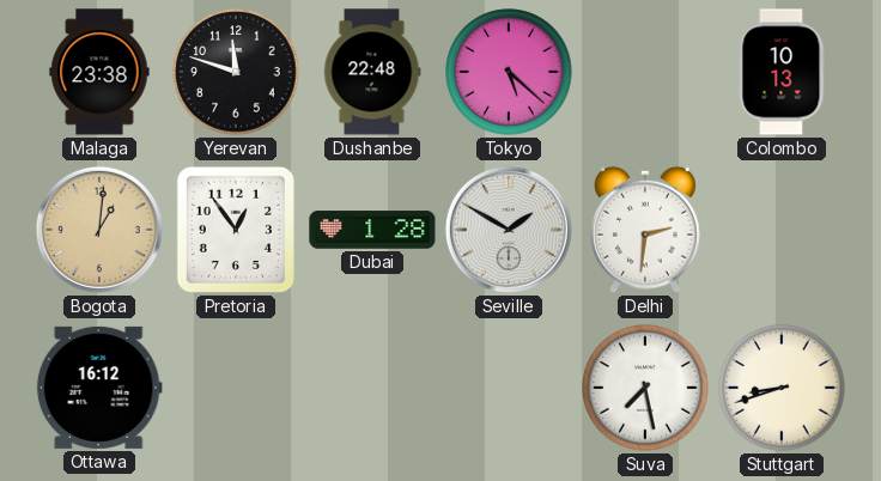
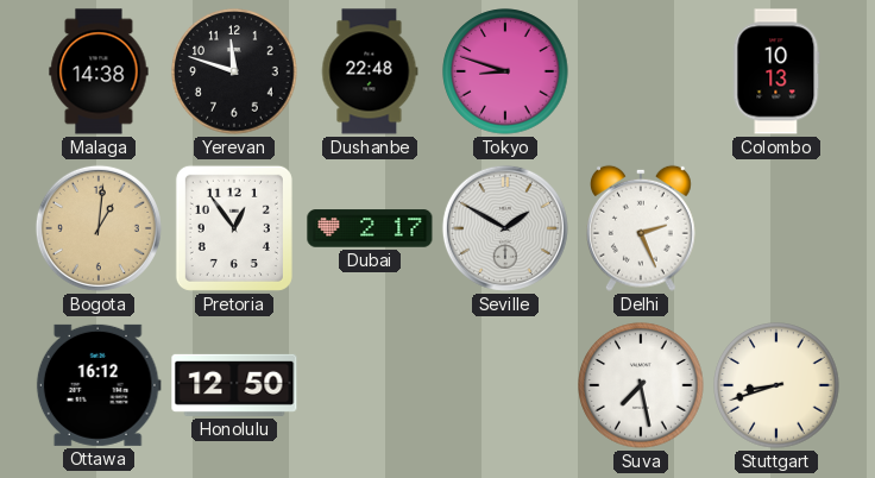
Malaga: 23:38 -> 14:38
Tokyo: 5:22 -> 8:48
Dubai: 1:28 -> 2:17
Delhi: 2:31 -> 2:26
Honolulu: none -> 12:50
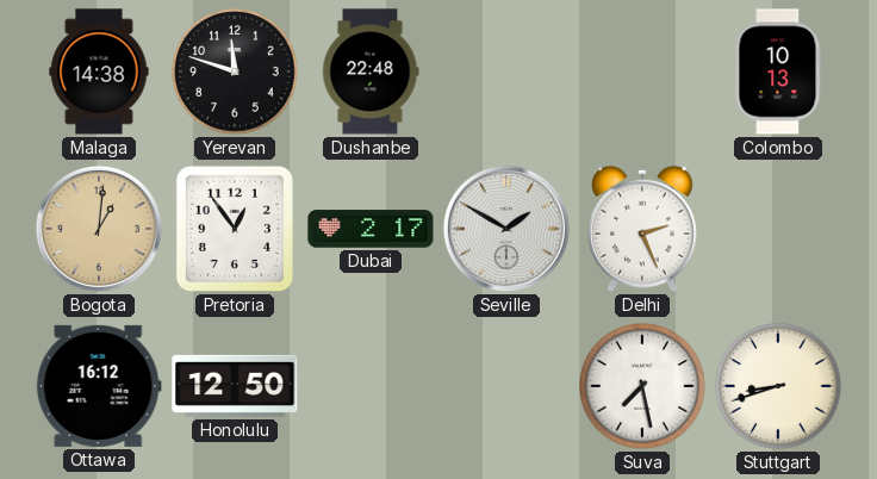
Tokyo: 8:48 -> none
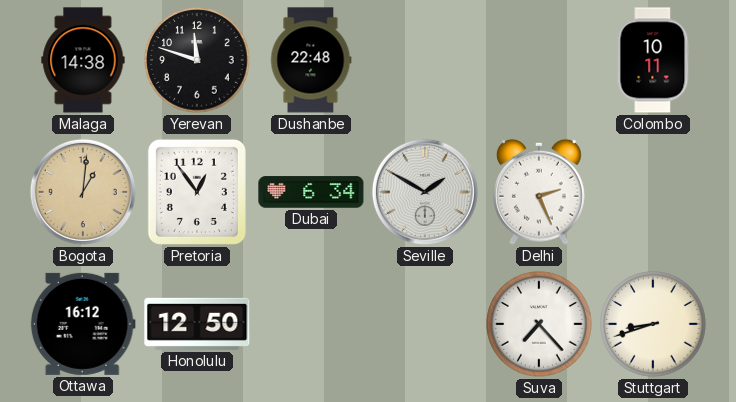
Colombo: 10:13 -> 10:11
Dubai: 2:17 -> 6:34
Suva: 7:28 -> 7:23
